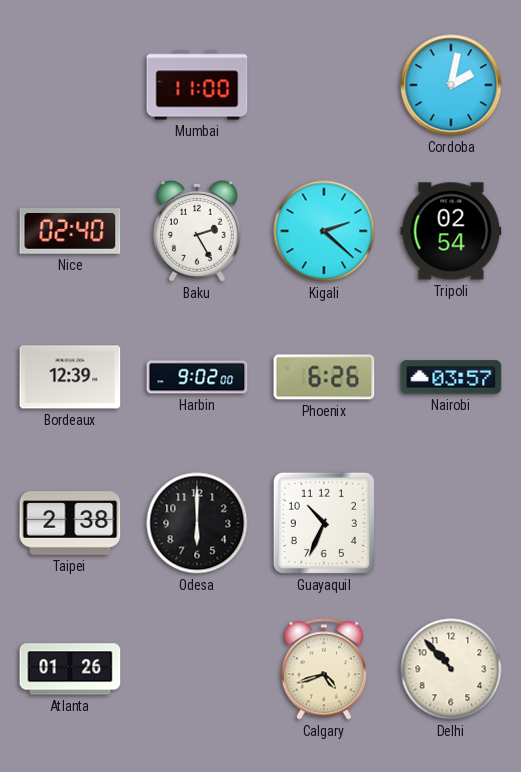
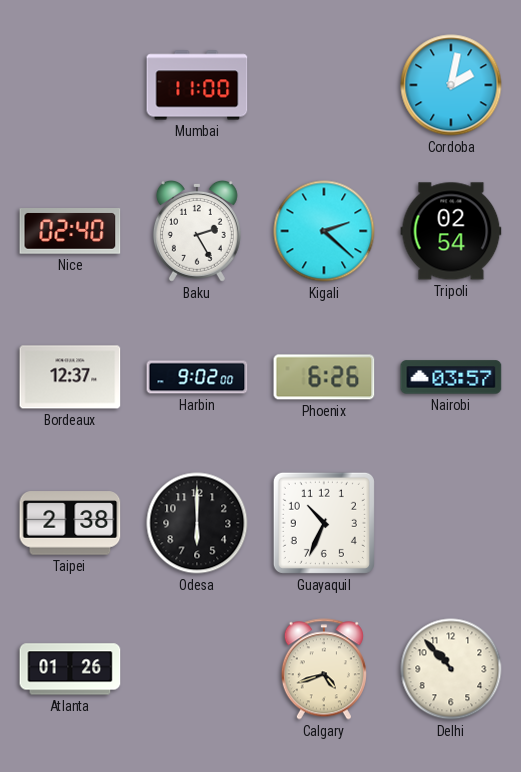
Bordeaux: 12:39 -> 12:37
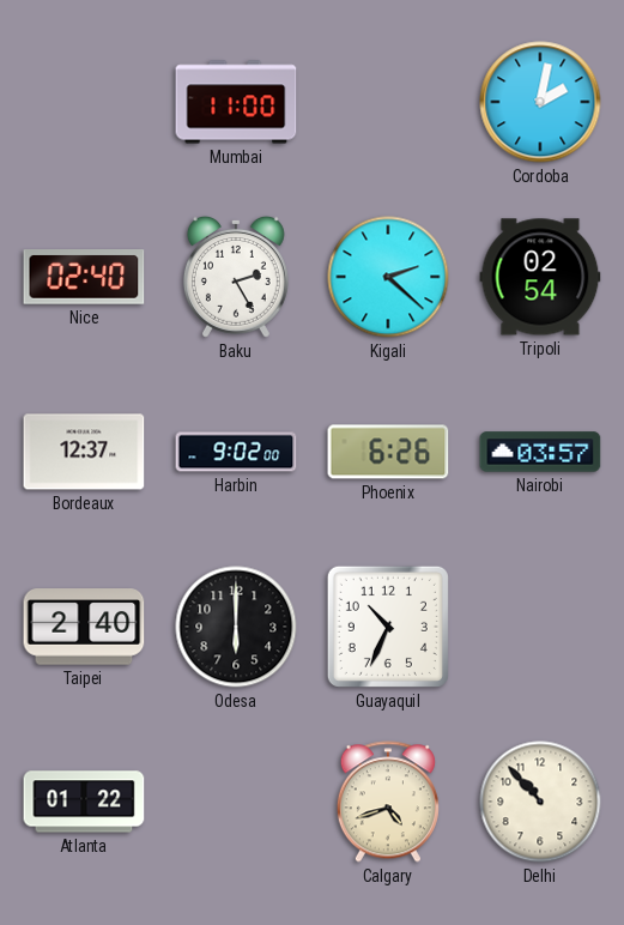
Taipei: 2:38 -> 2:40
Atlanta: 01:26 -> 01:22
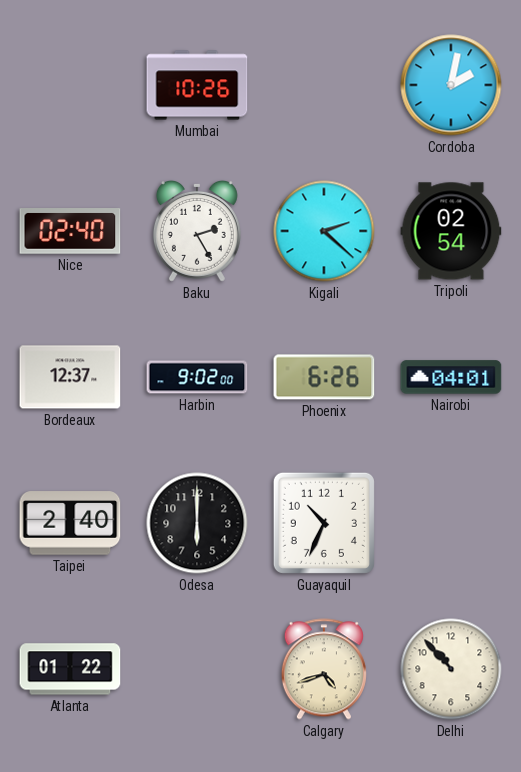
Mumbai: 11:00 -> 10:26
Nairobi: 03:57 -> 04:01
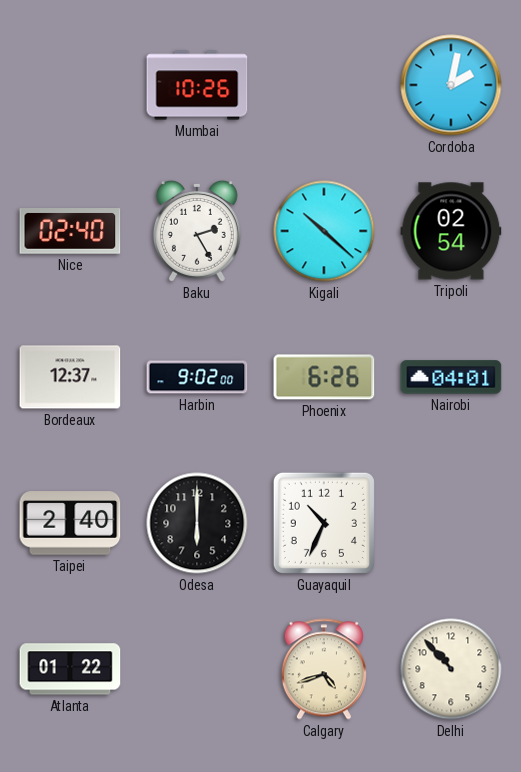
Kigali: 2:22 -> 10:22
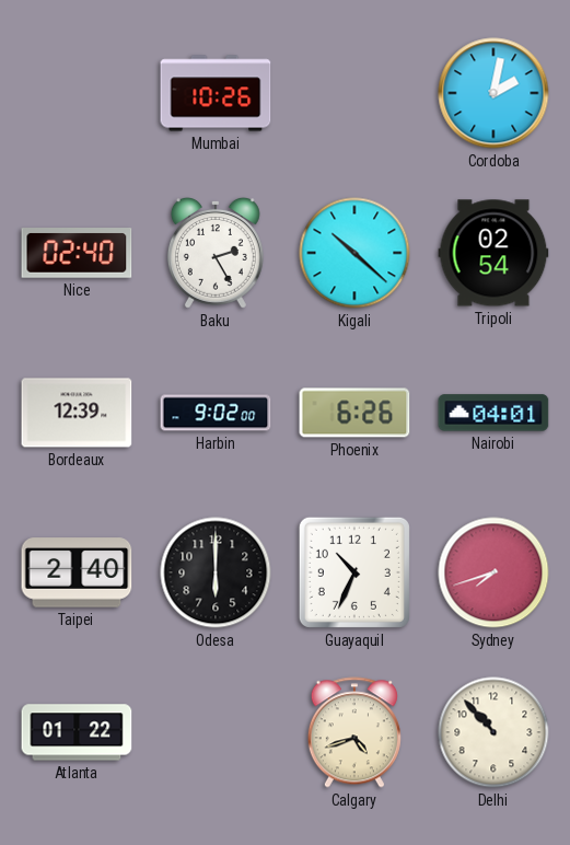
Bordeaux: 12:37 -> 12:39
Sydney: none -> 7:42
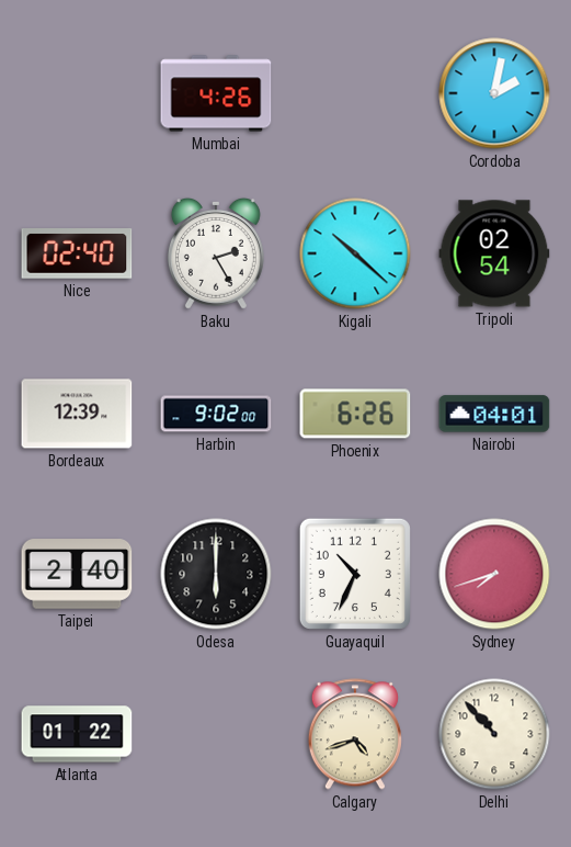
Mumbai: 10:26 -> 4:26
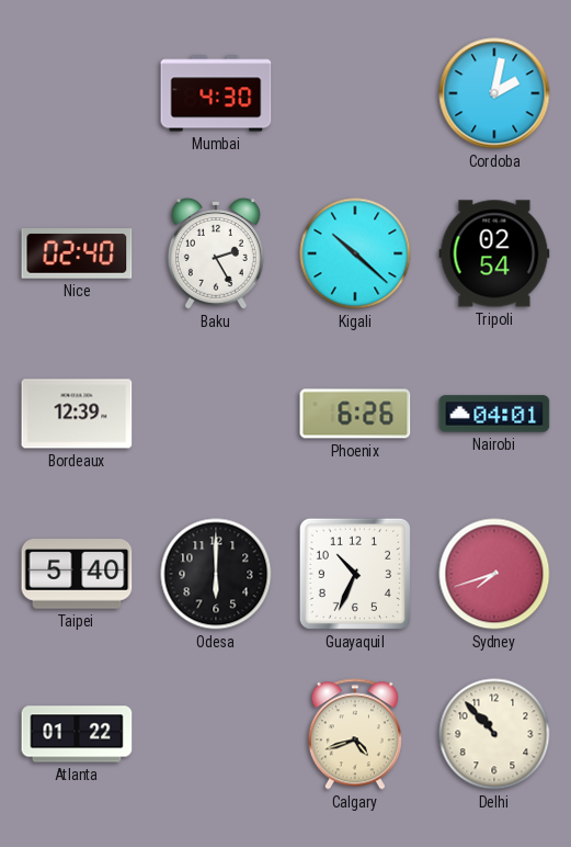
Mumbai: 4:26 -> 4:30
Harbin: 9:02 -> none
Taipei: 2:40 -> 5:40
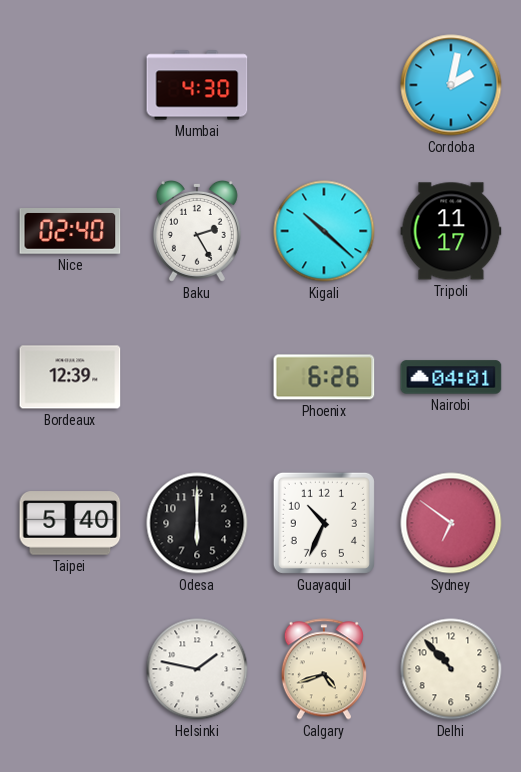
Tripoli: 02:54 -> 11:17
Sydney: 7:42 -> 6:51
Atlanta: 01:22 -> none
Helsinki: none -> 1:47
